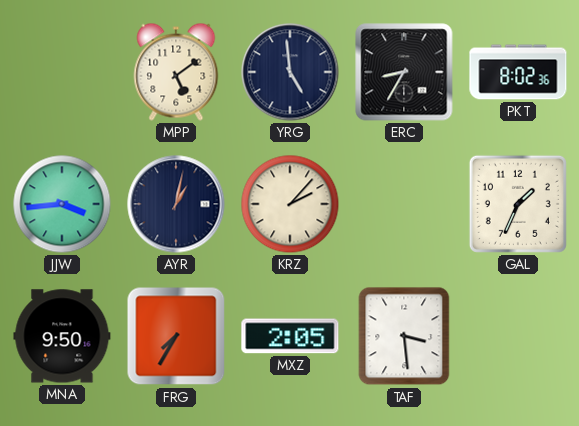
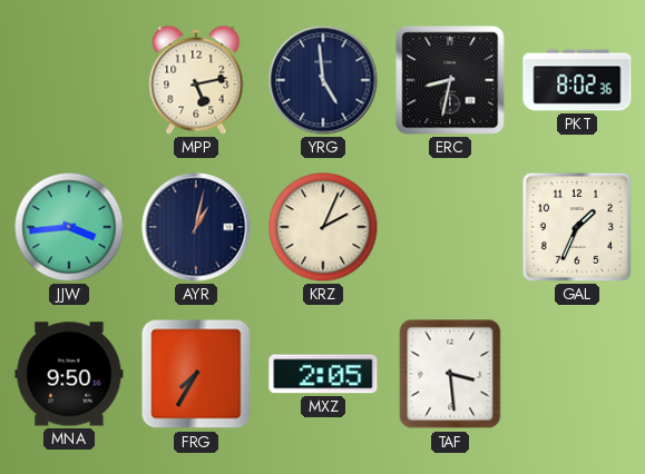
MPP: 5:09 -> 5:13
ERC: 8:35 -> 8:32
KRZ: 2:07 -> 2:04
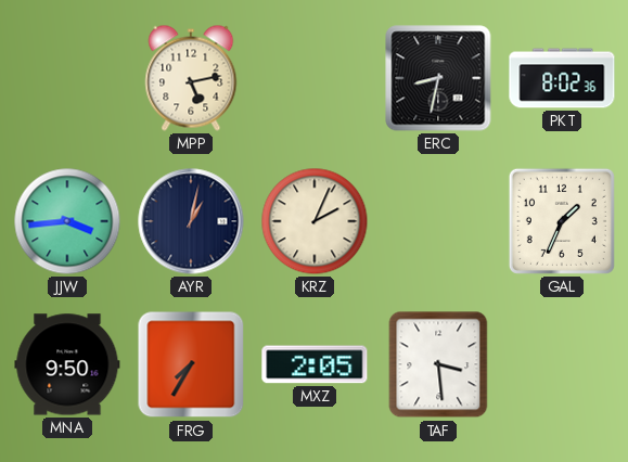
YRG: 4:59 -> none
